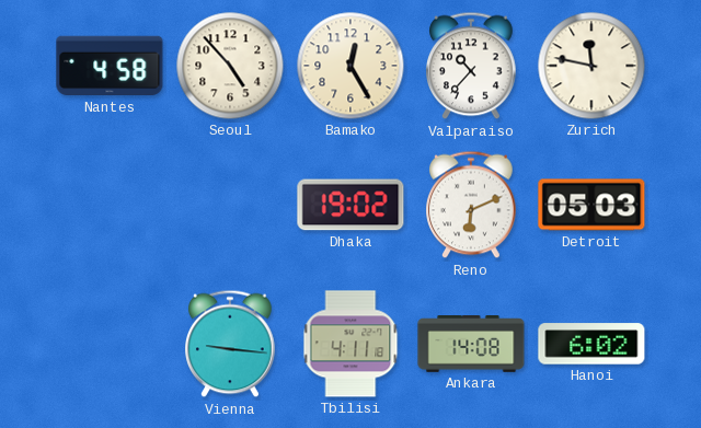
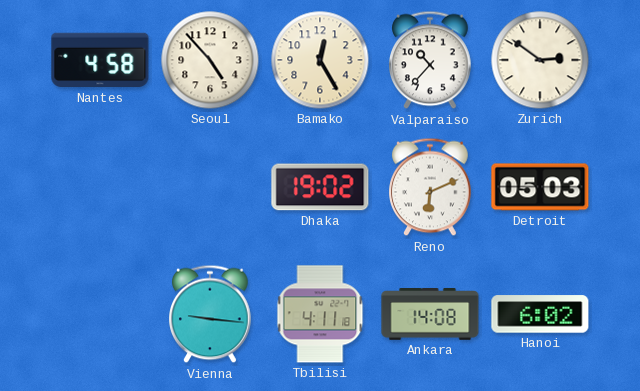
Zurich: 11:47 -> 2:51
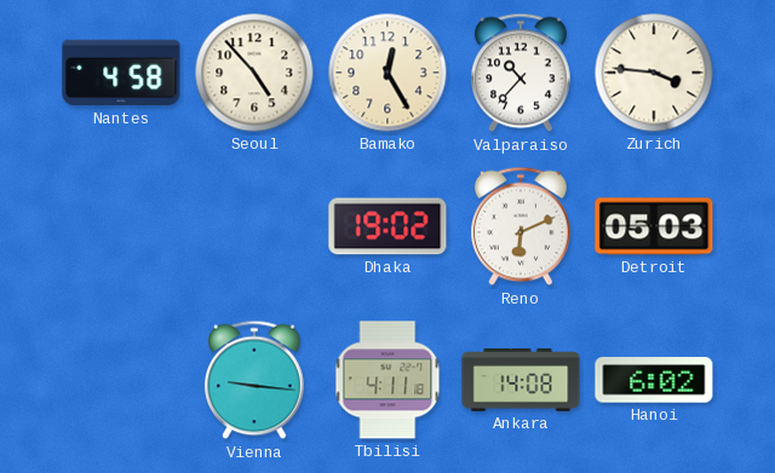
Zurich: 2:51 -> 3:46
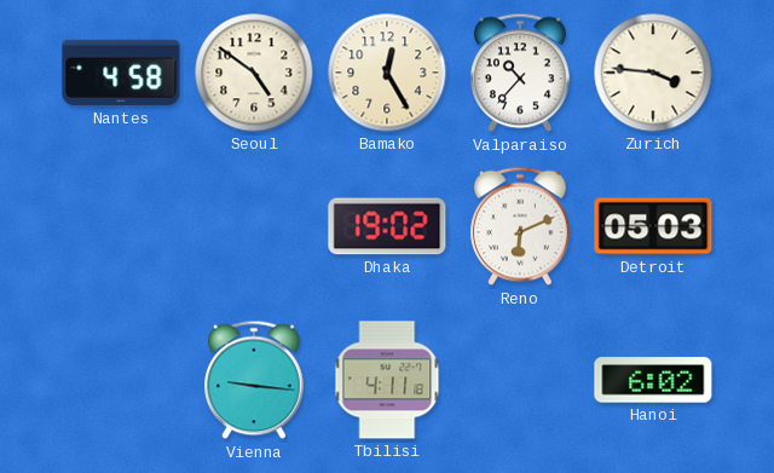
Seoul: 4:53 -> 4:51
Ankara: 14:08 -> none
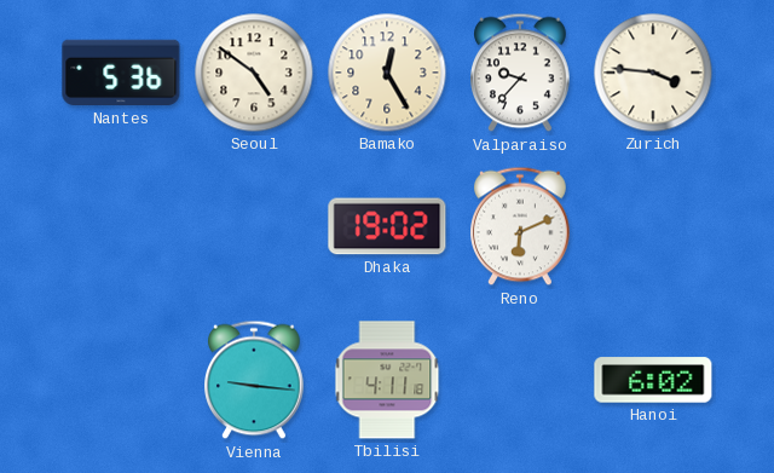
Nantes: 4:58 -> 5:36
Valparaiso: 10:37 -> 9:37
Detroit: 05:03 -> none
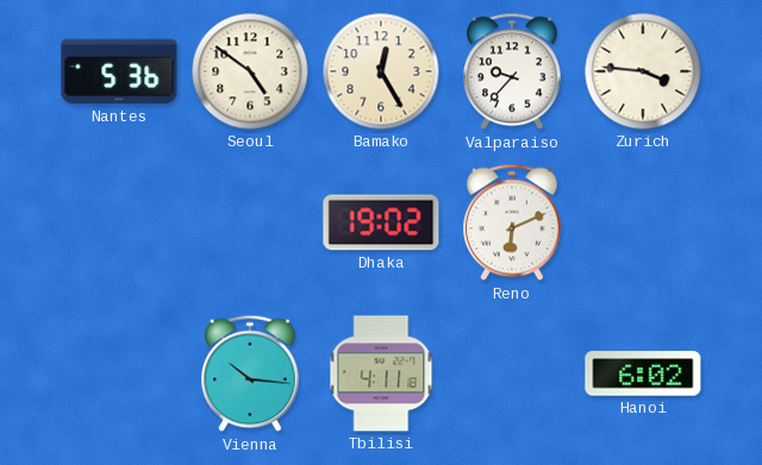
Vienna: 9:16 -> 10:16
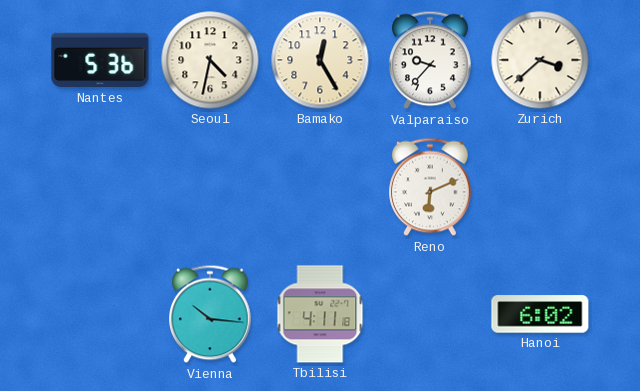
Seoul: 4:51 -> 4:32
Zurich: 3:46 -> 3:38
Dhaka: 19:02 -> none
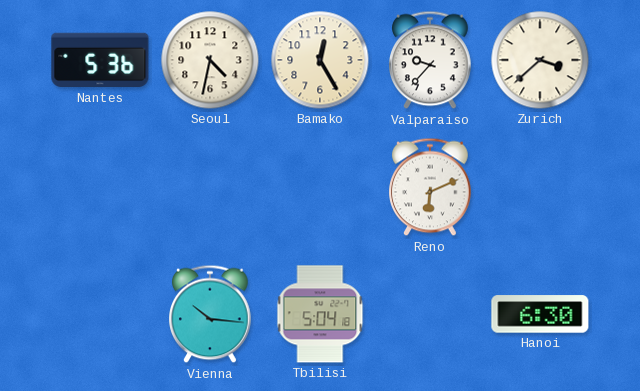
Tbilisi: 4:11 -> 5:04
Hanoi: 6:02 -> 6:30
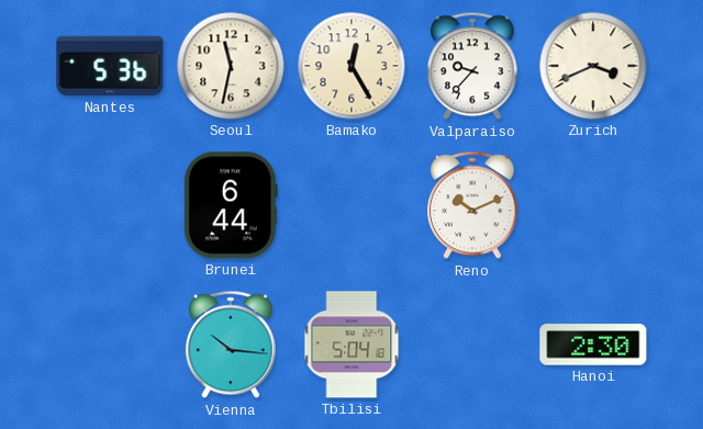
Seoul: 4:32 -> 11:32
Zurich: 3:38 -> 3:41
Brunei: none -> 6:44
Reno: 6:11 -> 10:11
Hanoi: 6:30 -> 2:30
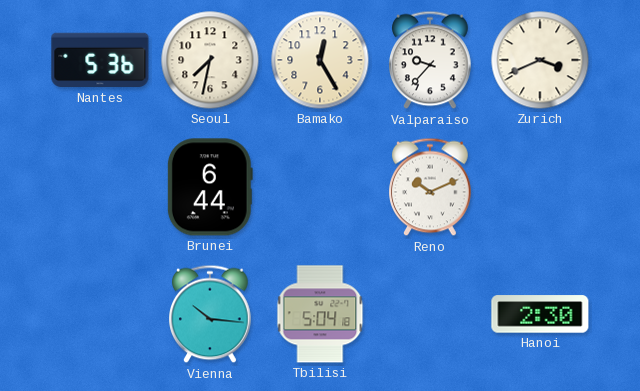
Seoul: 11:32 -> 7:32
